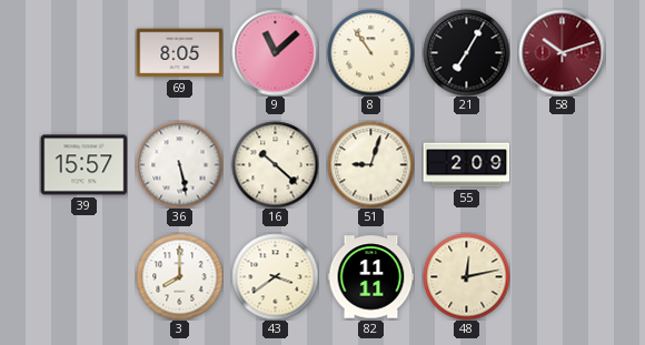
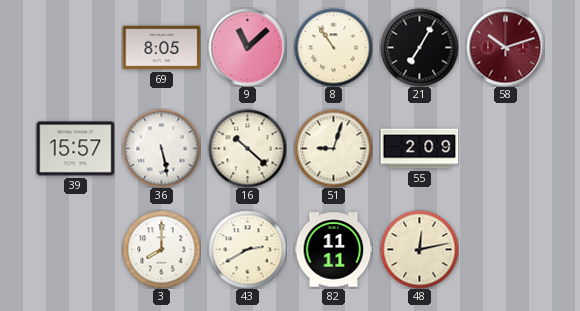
43: 3:39 -> 2:40
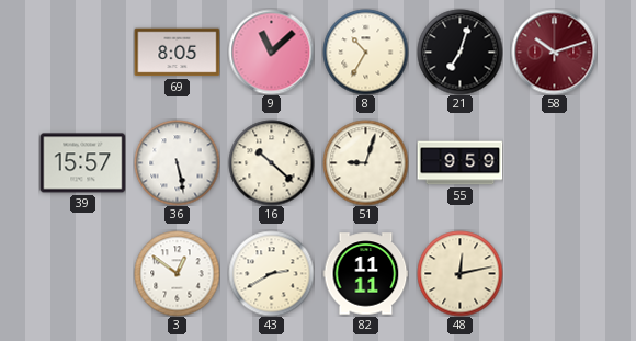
8: 10:54 -> 10:35
21: 7:05 -> 7:03
55: 2:09 -> 9:59
3: 8:00 -> 12:51
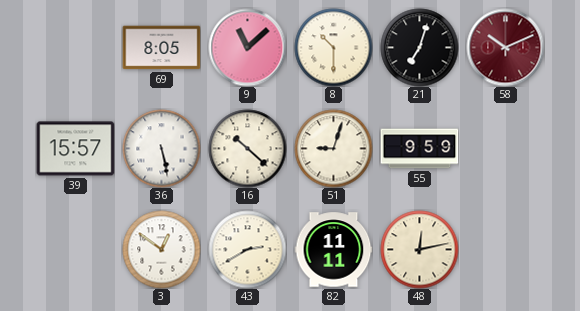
8: 10:35 -> 10:30
58: 10:12 -> 10:11
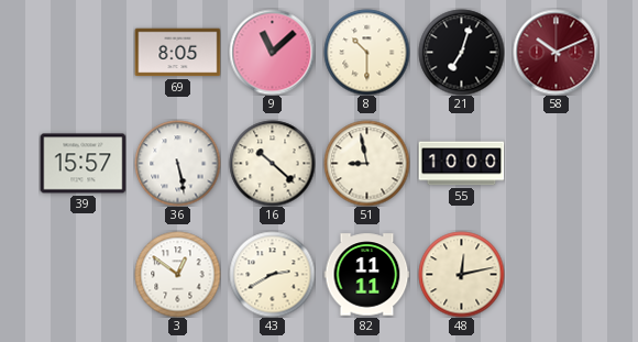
51: 9:03 -> 8:58
55: 9:59 -> 10:00
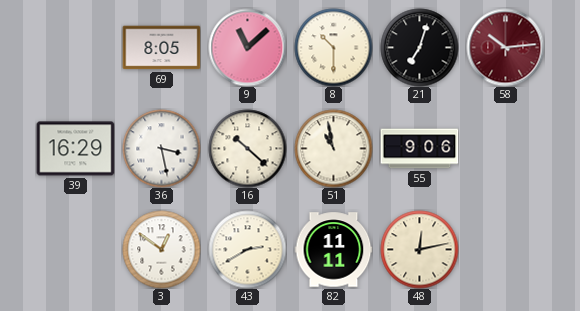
58: 10:11 -> 10:14
39: 15:57 -> 16:29
36: 5:28 -> 3:28
51: 8:58 -> 10:58
55: 10:00 -> 9:06
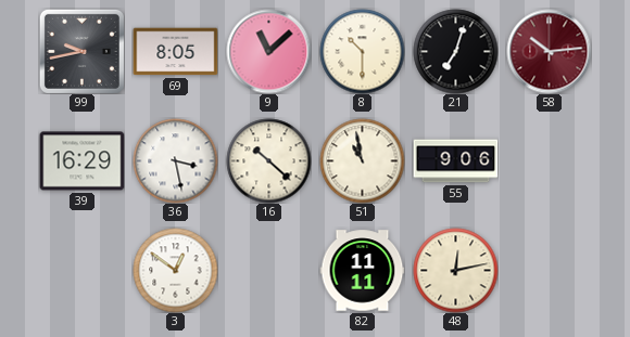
99: none -> 9:43
43: 2:40 -> none
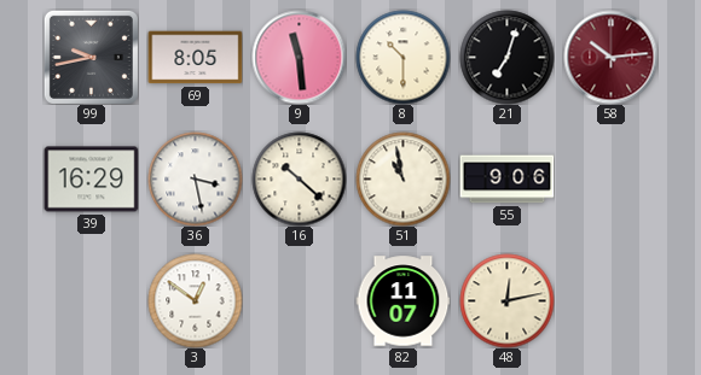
9: 11:08 -> 11:29
82: 11:11 -> 11:07
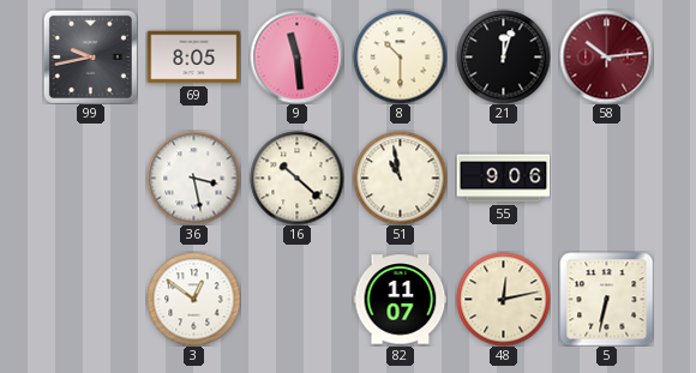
21: 7:03 -> 12:03
39: 16:29 -> none
5: none -> 6:32
